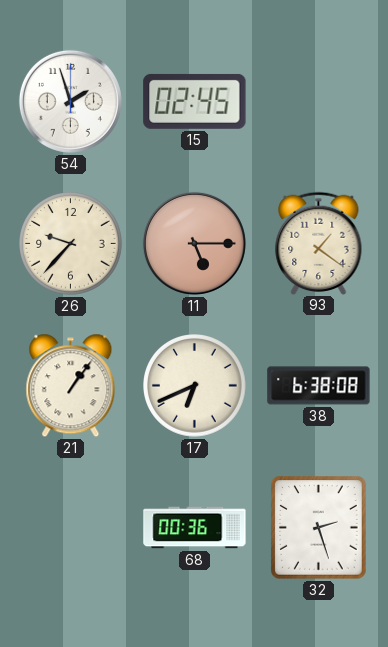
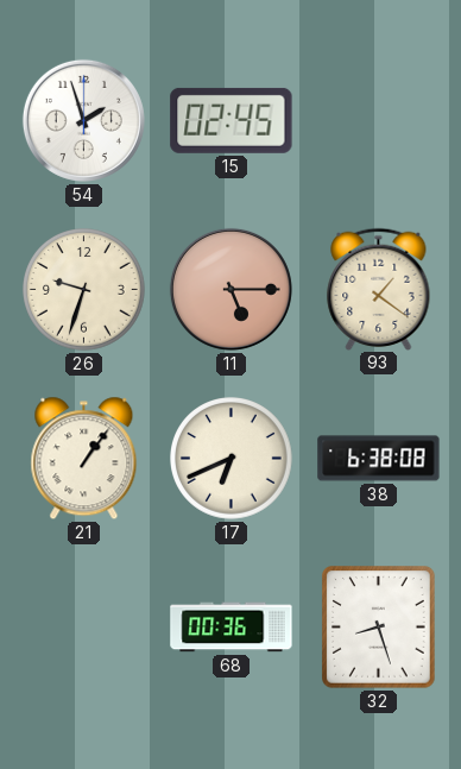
26: 9:37 -> 9:33
32: 2:27 -> 8:27
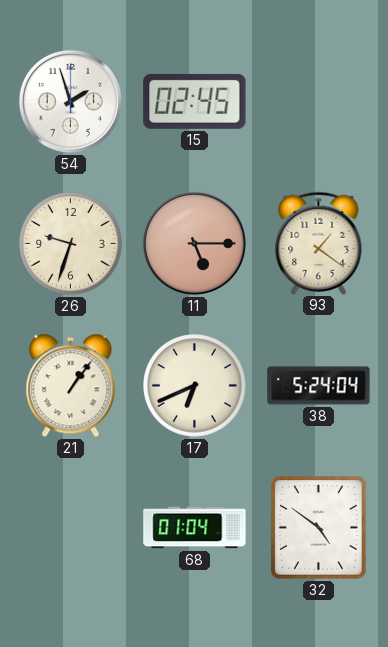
38: 6:38 -> 5:24
68: 00:36 -> 01:04
32: 8:27 -> 4:51
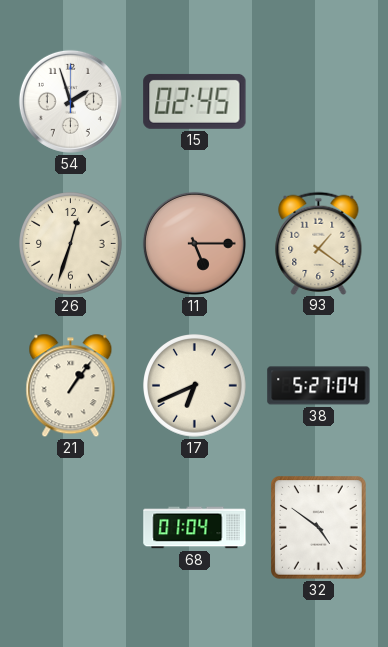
26: 9:33 -> 12:33
38: 5:24 -> 5:27
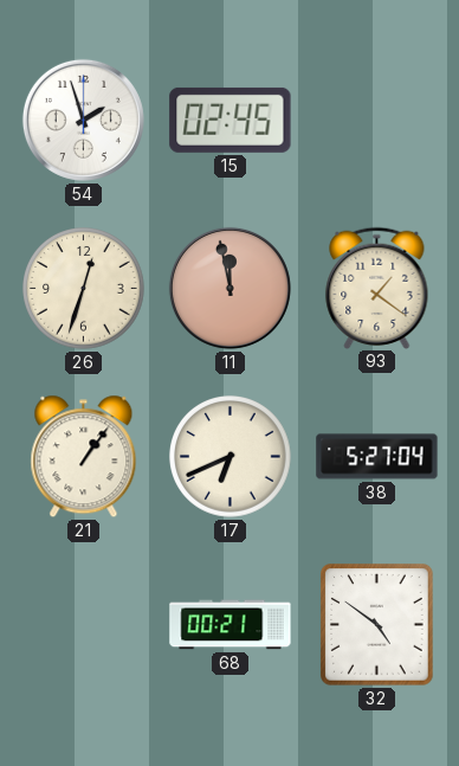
11: 5:15 -> 11:58
68: 01:04 -> 00:21
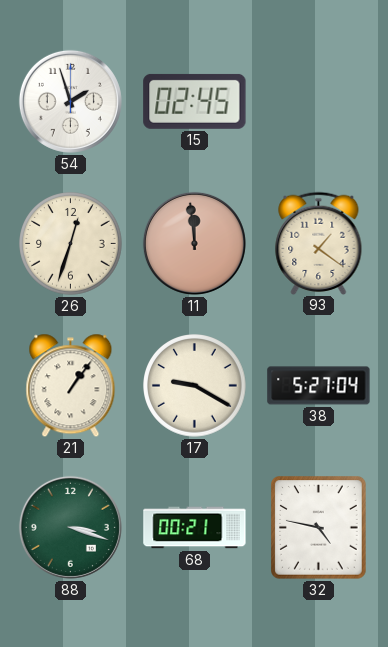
11: 11:58 -> 11:59
17: 6:41 -> 9:20
88: none -> 3:18
32: 4:51 -> 4:47
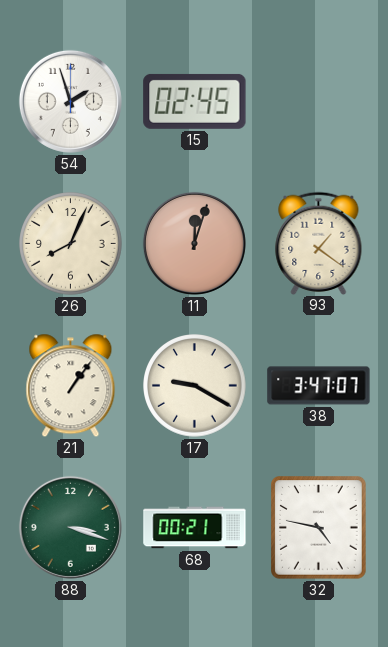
26: 12:33 -> 8:04
11: 11:59 -> 12:03
38: 5:27 -> 3:47
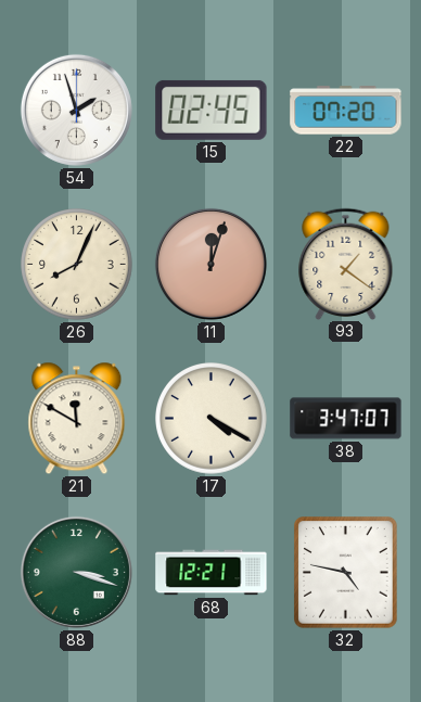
22: none -> 07:20
21: 1:06 -> 11:50
17: 9:20 -> 4:20
68: 00:21 -> 12:21
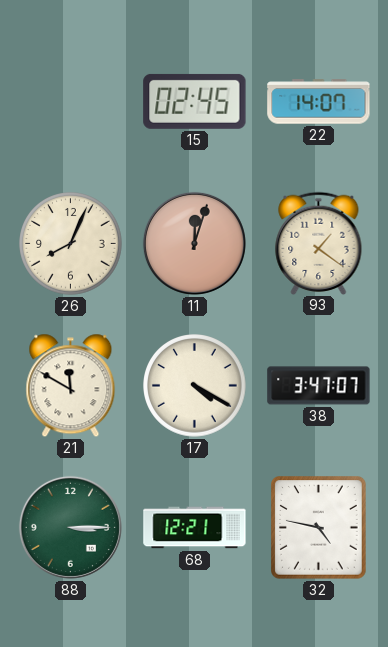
54: 1:57 -> none
22: 07:20 -> 14:07
88: 3:18 -> 3:15
